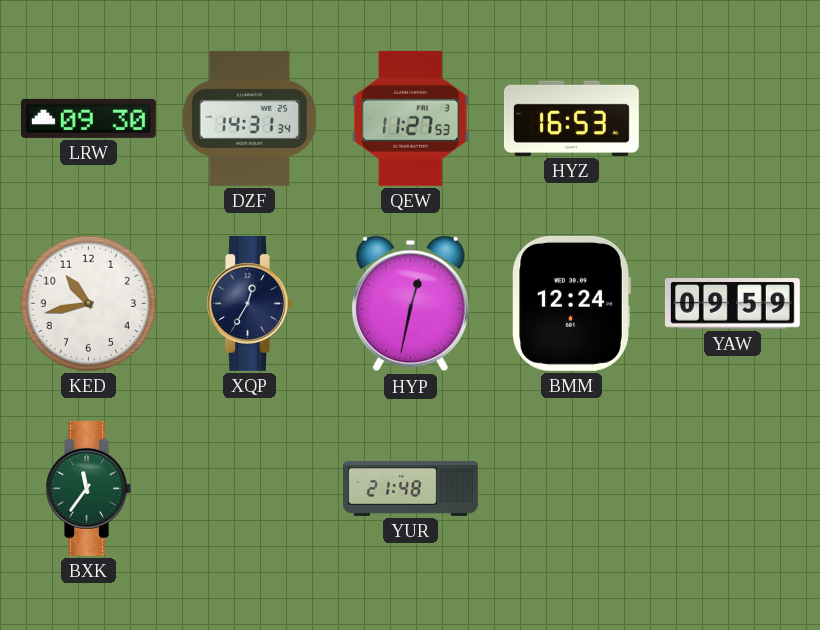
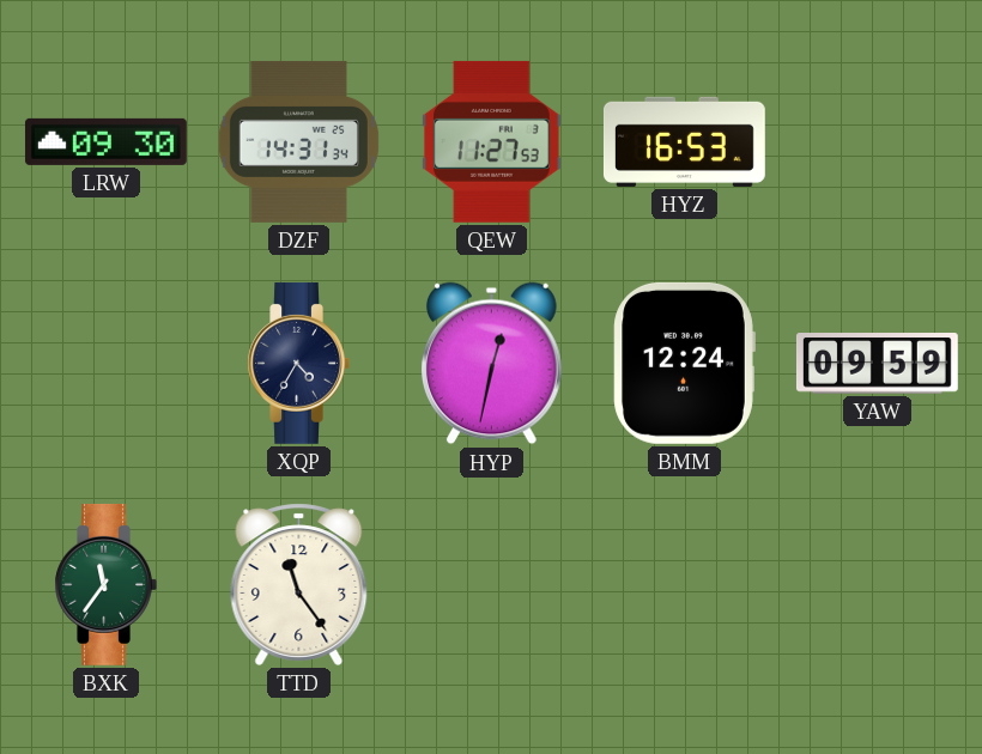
KED: 10:43 -> none
XQP: 12:35 -> 4:35
TTD: none -> 11:24
YUR: 21:48 -> none
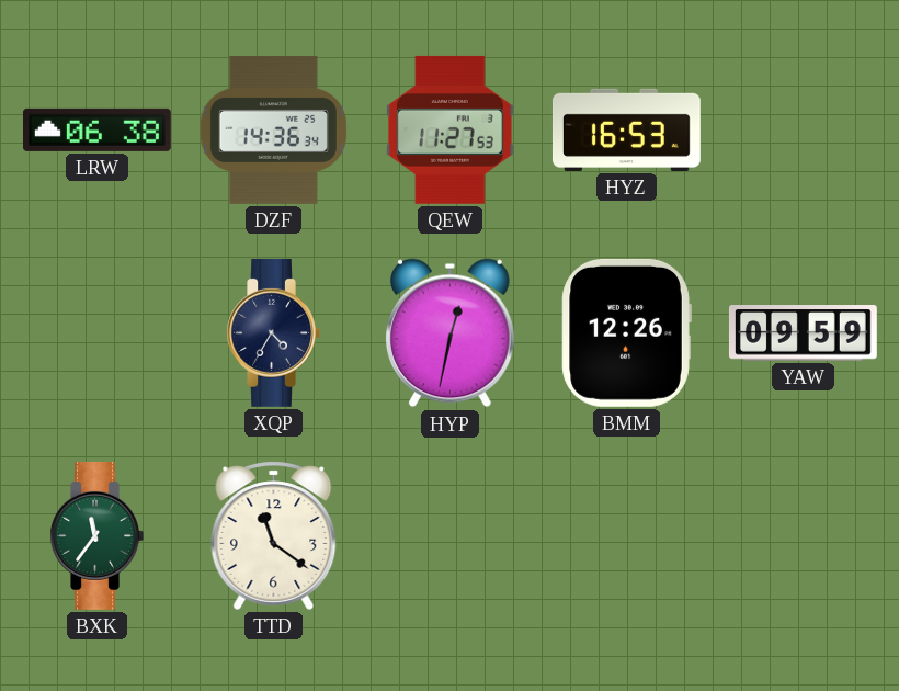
LRW: 09:30 -> 06:38
DZF: 14:31 -> 14:36
BMM: 12:24 -> 12:26
TTD: 11:24 -> 11:21
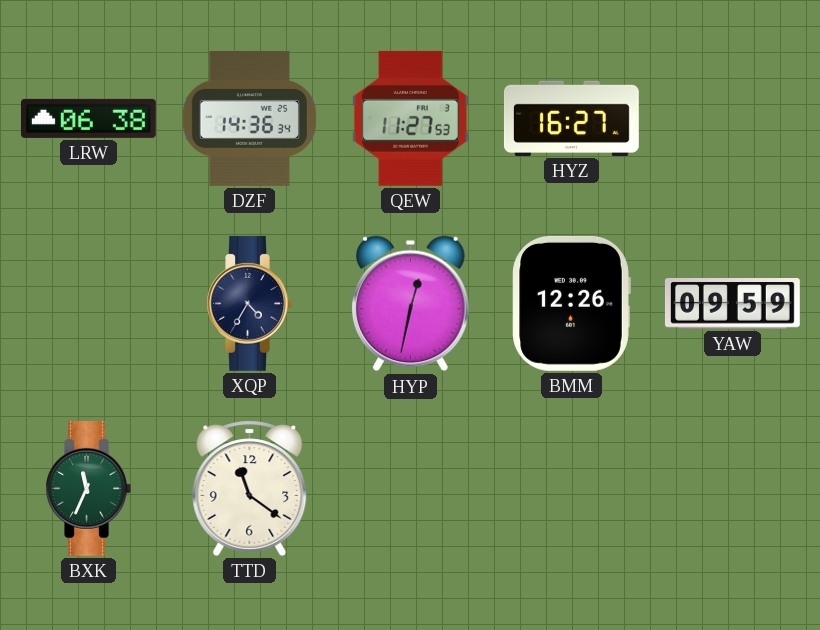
HYZ: 16:53 -> 16:27
BXK: 11:36 -> 11:34
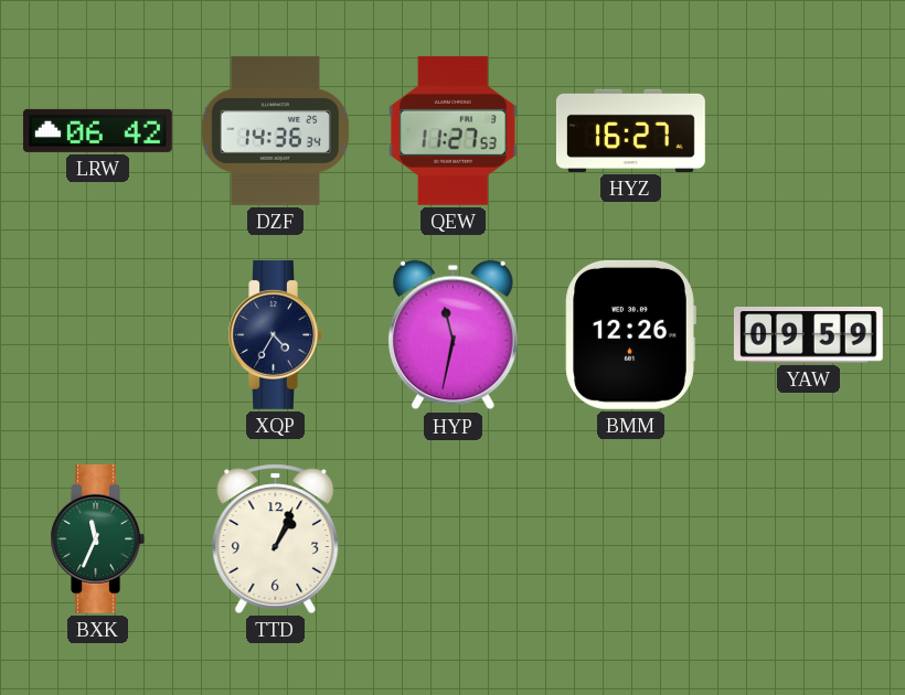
LRW: 06:38 -> 06:42
HYP: 12:32 -> 11:32
TTD: 11:21 -> 1:04
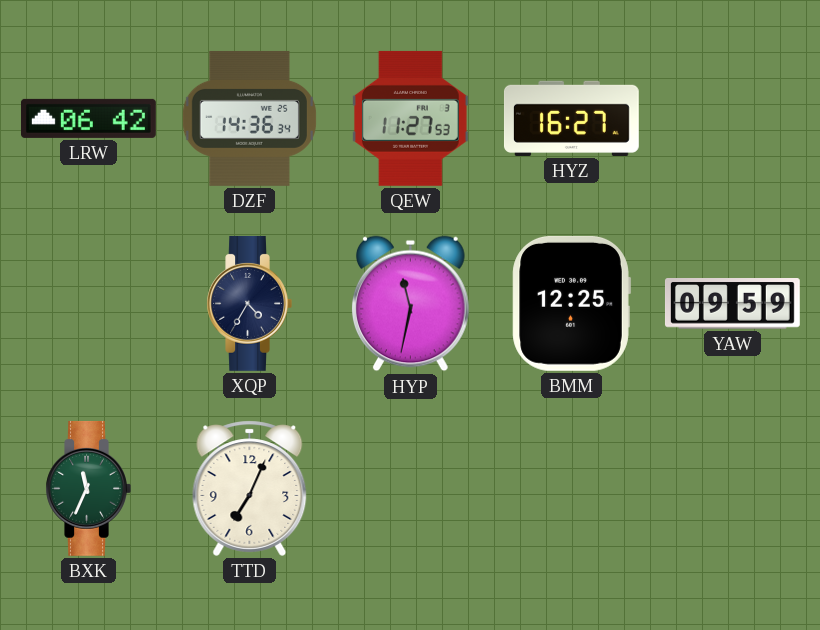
BMM: 12:26 -> 12:25
TTD: 1:04 -> 7:04
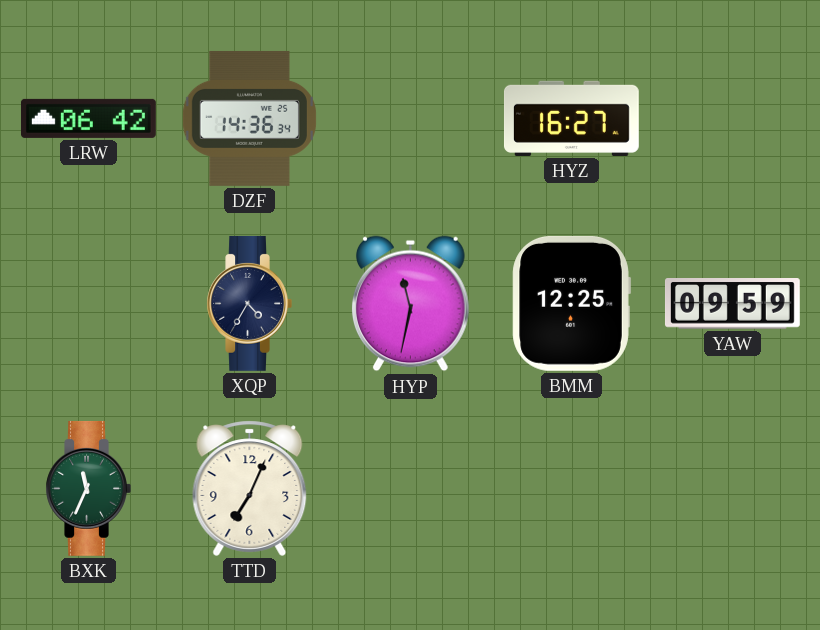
QEW: 11:27 -> none
